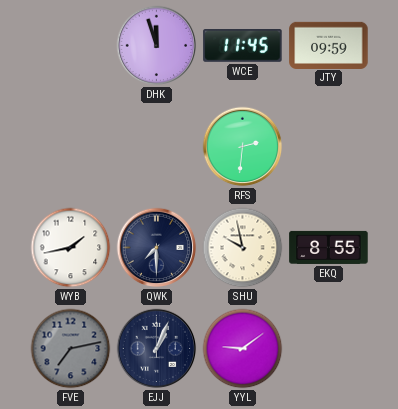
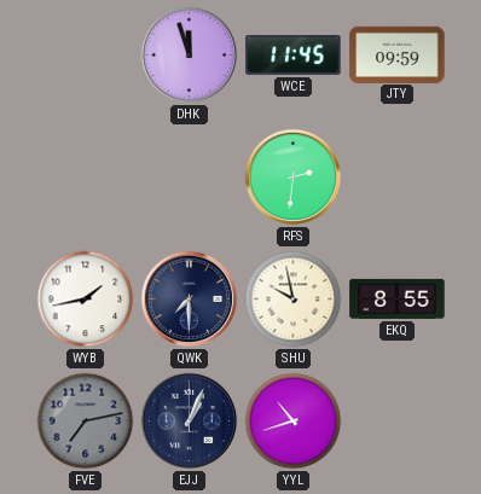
YYL: 9:09 -> 10:42
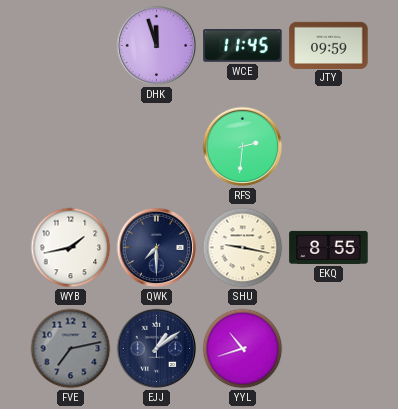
SHU: 9:58 -> 9:17
EJJ: 1:04 -> 1:09
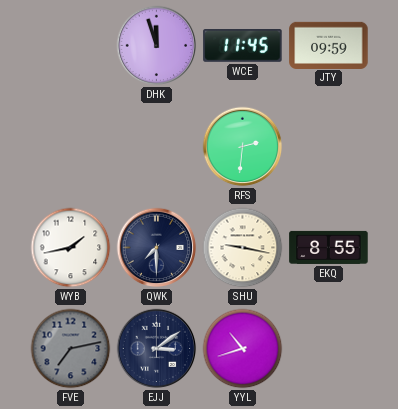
EJJ: 1:09 -> 3:09
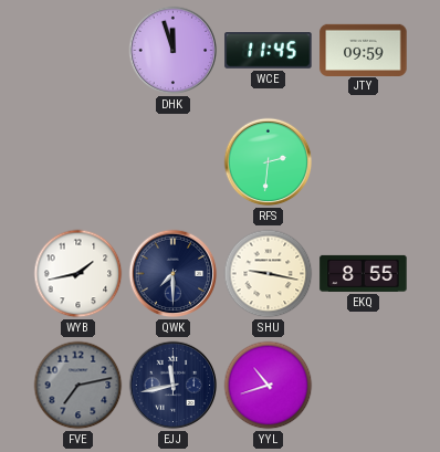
EJJ: 3:09 -> 11:43
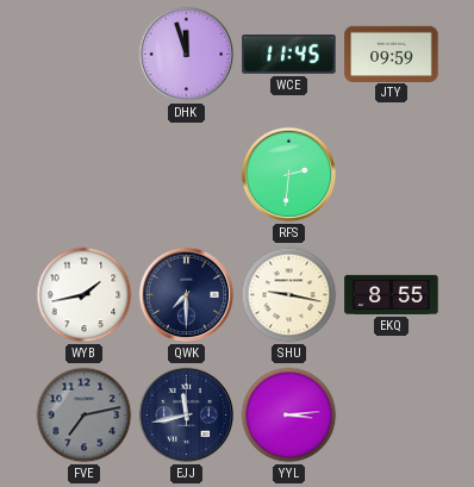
YYL: 10:42 -> 3:14
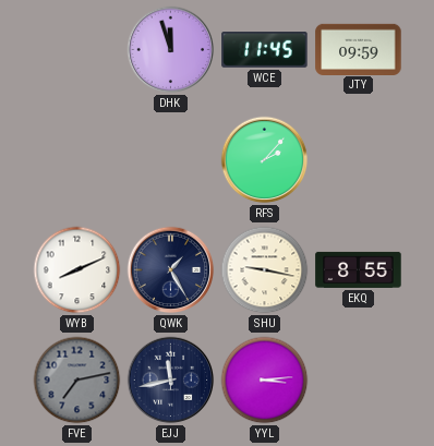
RFS: 2:31 -> 2:07
WYB: 1:43 -> 8:11
QWK: 7:30 -> 1:25
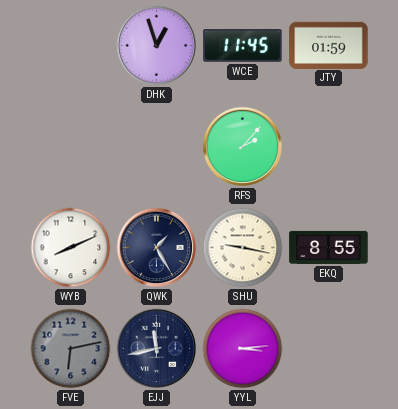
DHK: 11:57 -> 12:57
JTY: 09:59 -> 01:59
FVE: 7:13 -> 6:13
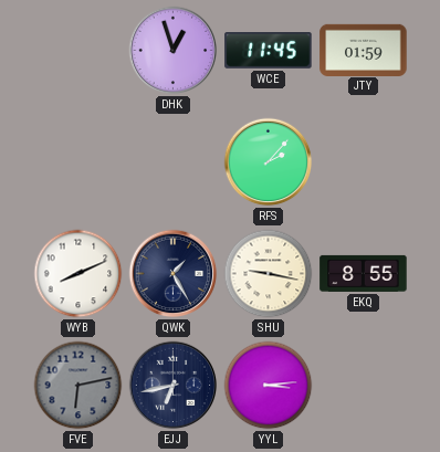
EJJ: 11:43 -> 6:43
